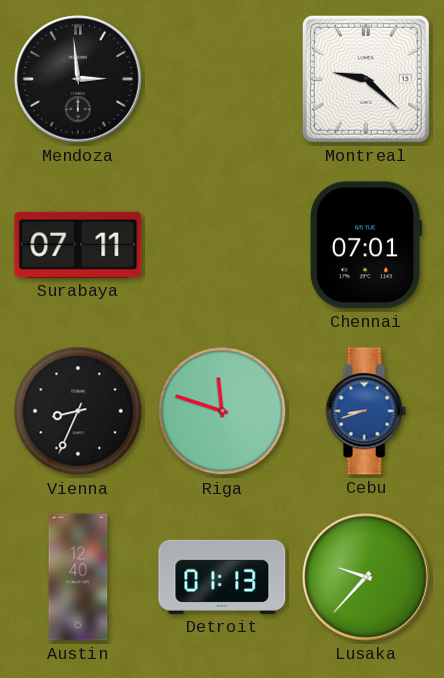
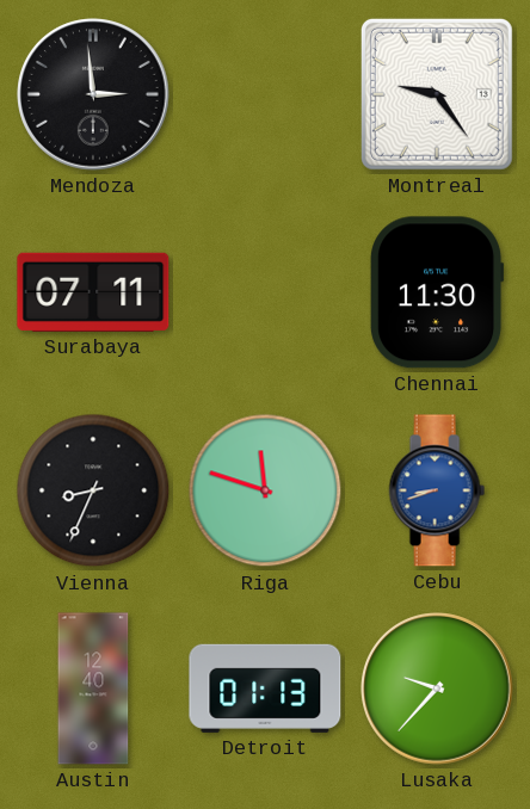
Montreal: 9:22 -> 9:24
Chennai: 07:01 -> 11:30
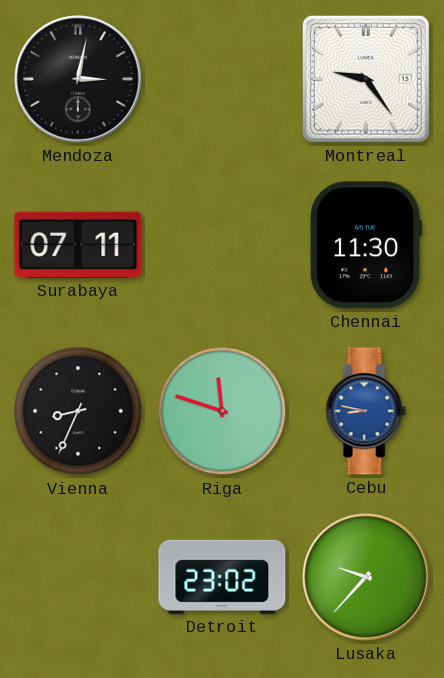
Mendoza: 2:59 -> 3:02
Cebu: 8:42 -> 8:47
Austin: 12:40 -> none
Detroit: 01:13 -> 23:02
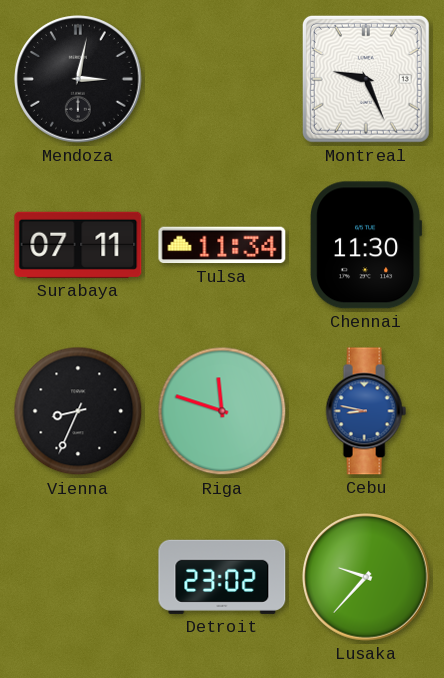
Montreal: 9:24 -> 9:26
Tulsa: none -> 11:34
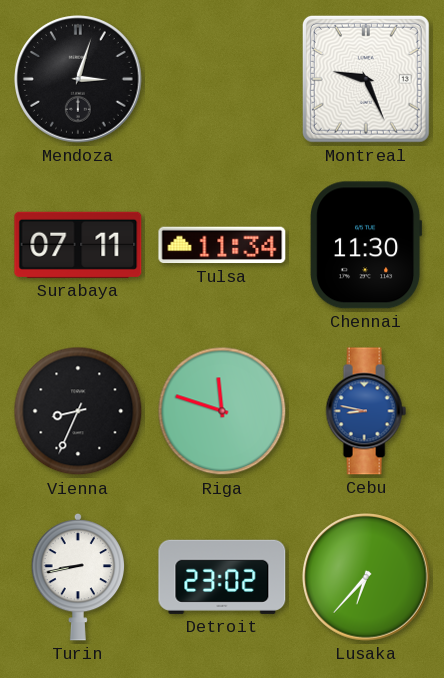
Mendoza: 3:02 -> 3:03
Turin: none -> 8:43
Lusaka: 9:37 -> 6:37
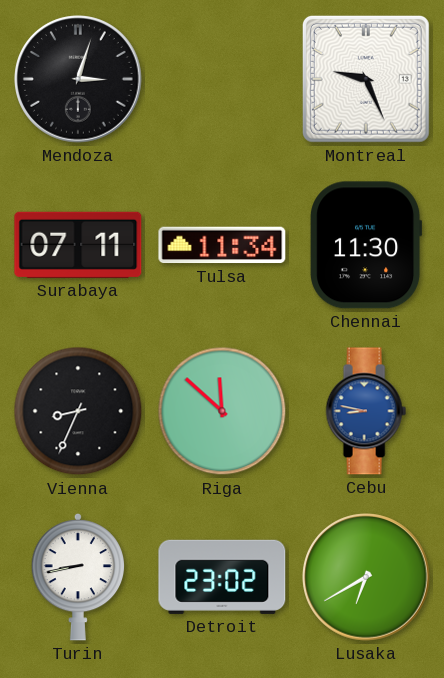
Riga: 11:48 -> 11:52
Lusaka: 6:37 -> 6:40
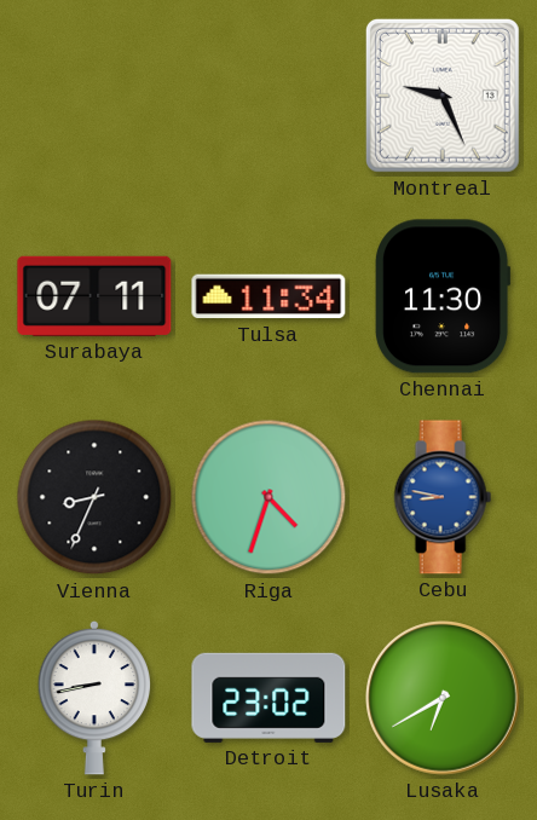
Mendoza: 3:03 -> none
Riga: 11:52 -> 4:33
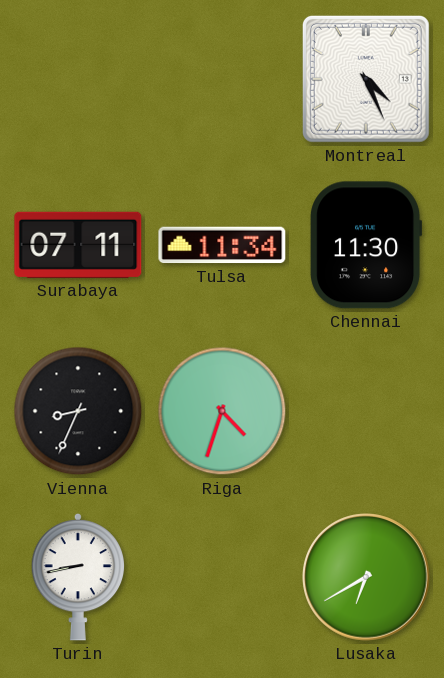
Montreal: 9:26 -> 4:26
Cebu: 8:47 -> none
Detroit: 23:02 -> none
